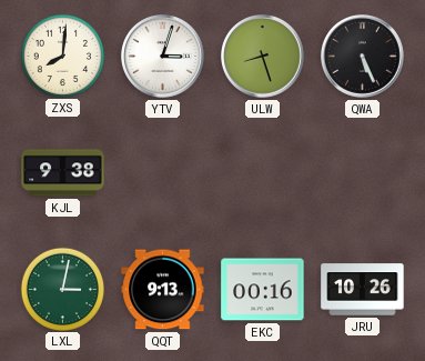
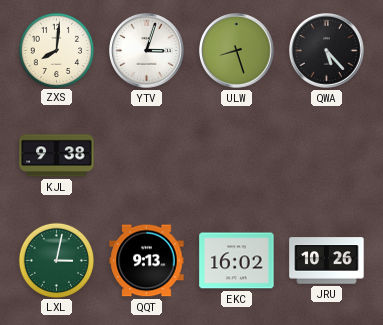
QWA: 5:26 -> 5:23
EKC: 00:16 -> 16:02
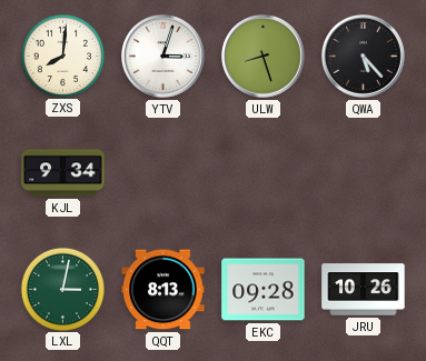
KJL: 9:38 -> 9:34
QQT: 9:13 -> 8:13
EKC: 16:02 -> 09:28
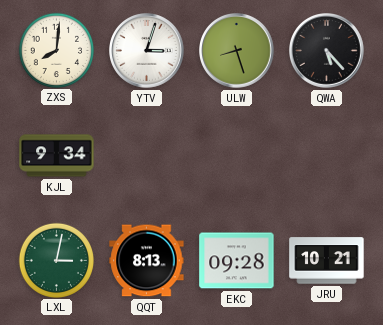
JRU: 10:26 -> 10:21
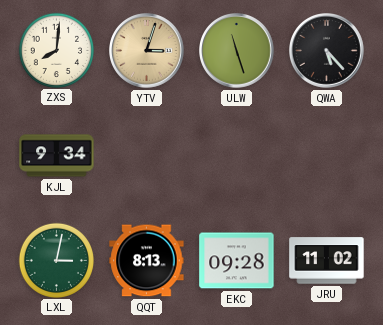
YTV dial: white -> champagne
ULW: 8:27 -> 11:27
JRU: 10:21 -> 11:02
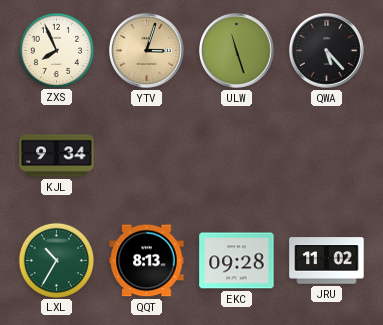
ZXS: 8:01 -> 7:56
LXL: 3:02 -> 10:35
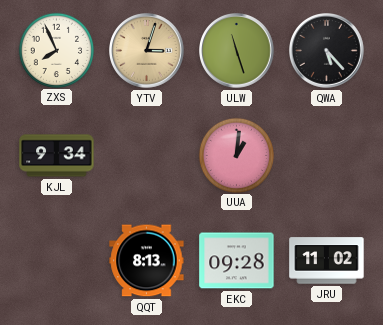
UUA: none -> 1:01
LXL: 10:35 -> none
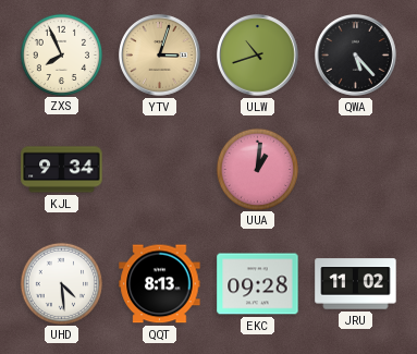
ULW: 11:27 -> 10:42
UHD: none -> 4:29
